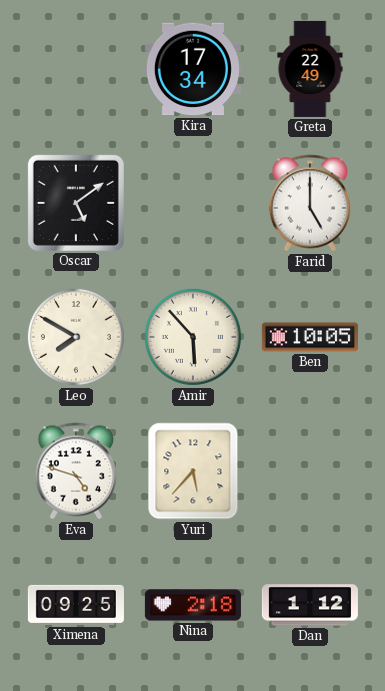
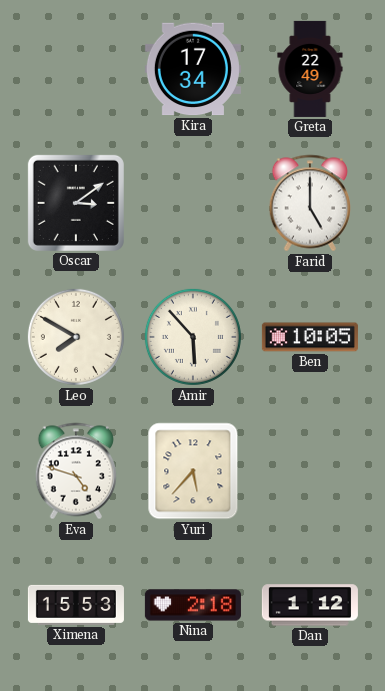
Oscar: 5:09 -> 3:09
Ximena: 09:25 -> 15:53
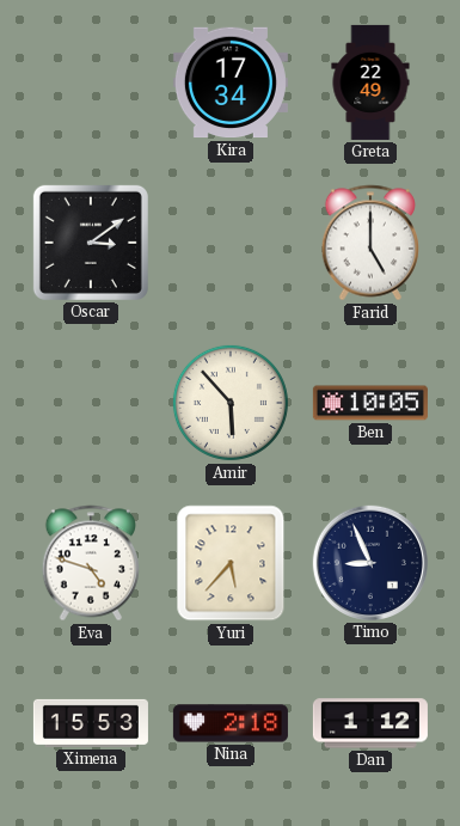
Leo: 7:50 -> none
Timo: none -> 8:56
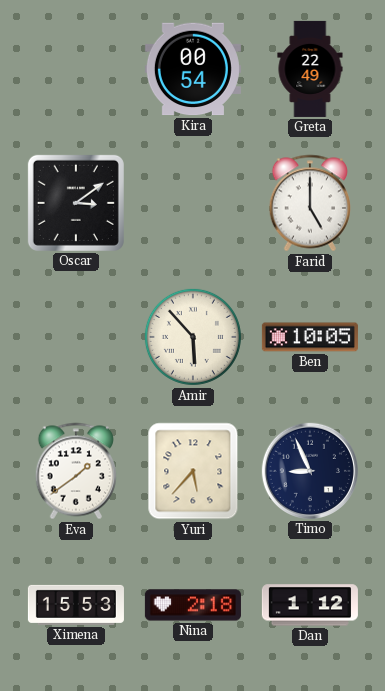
Kira: 17:34 -> 00:54
Eva: 4:48 -> 1:39
